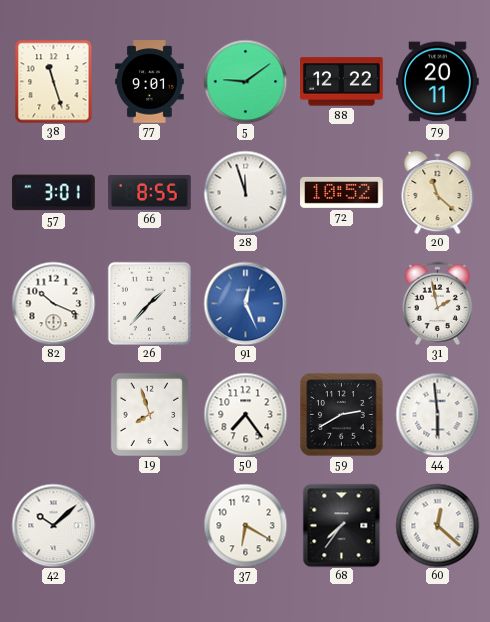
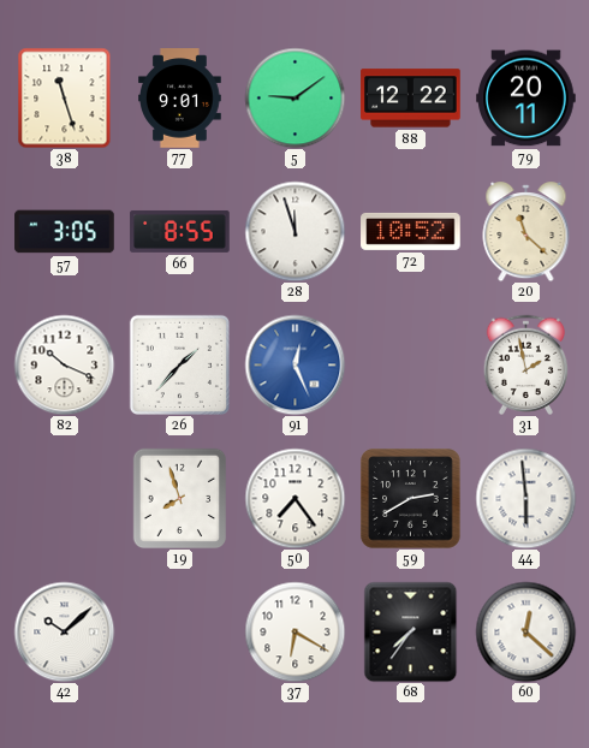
57: 3:01 -> 3:05
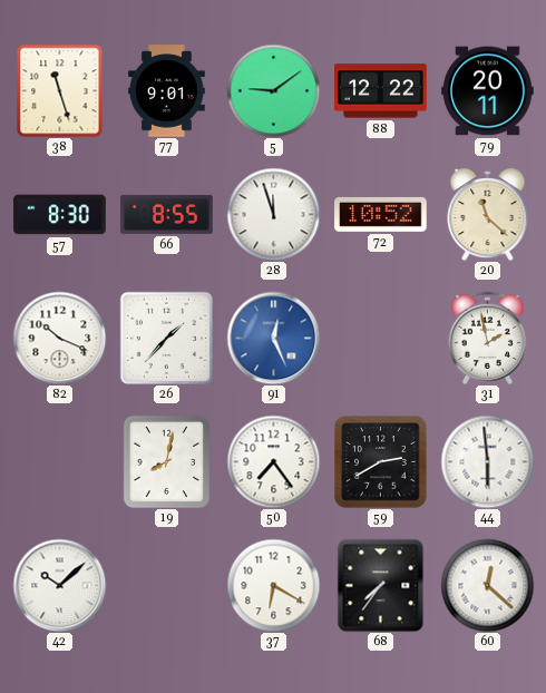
57: 3:05 -> 8:30
19: 7:57 -> 8:02
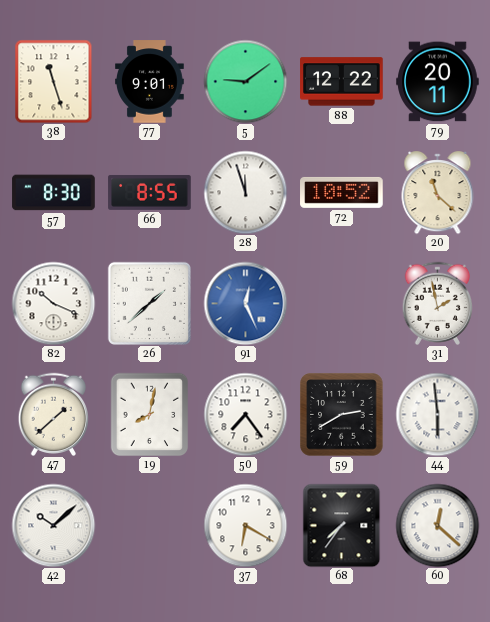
26: 1:37 -> 1:38
47: none -> 1:38
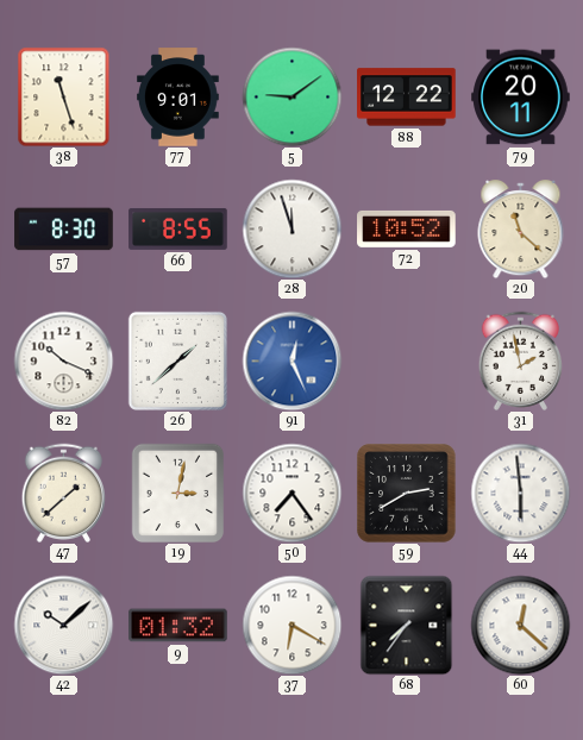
19: 8:02 -> 3:02
9: none -> 01:32
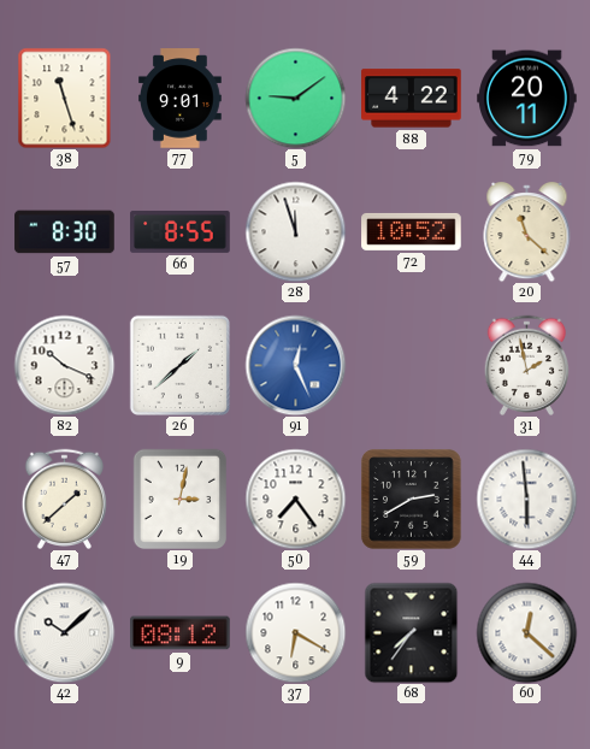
88: 12:22 -> 4:22
9: 01:32 -> 08:12
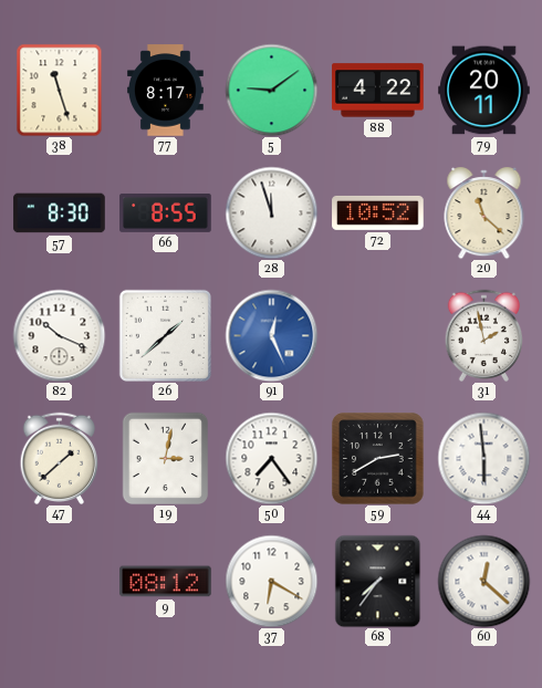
77: 9:01 -> 8:17
42: 10:08 -> none
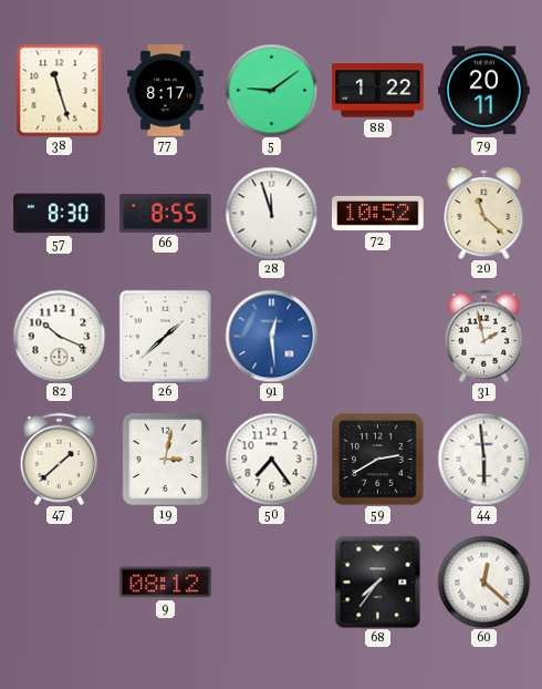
88: 4:22 -> 1:22
91: 12:26 -> 12:29
37: 6:20 -> none
